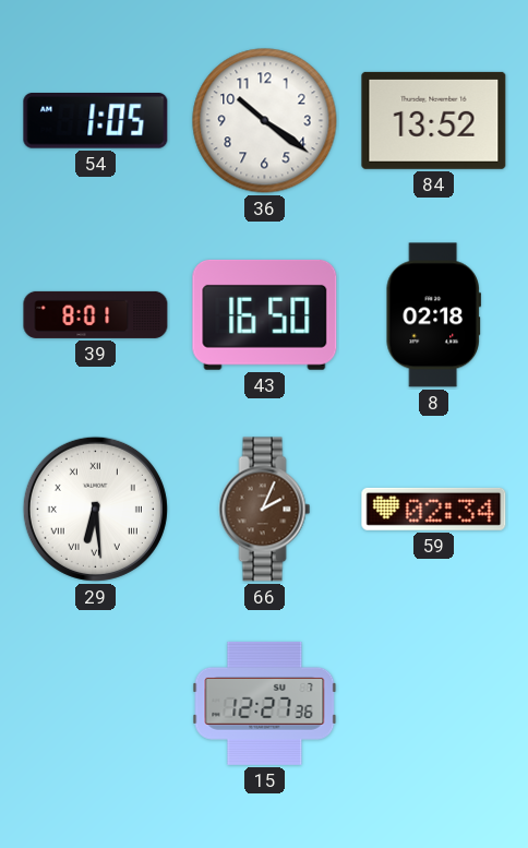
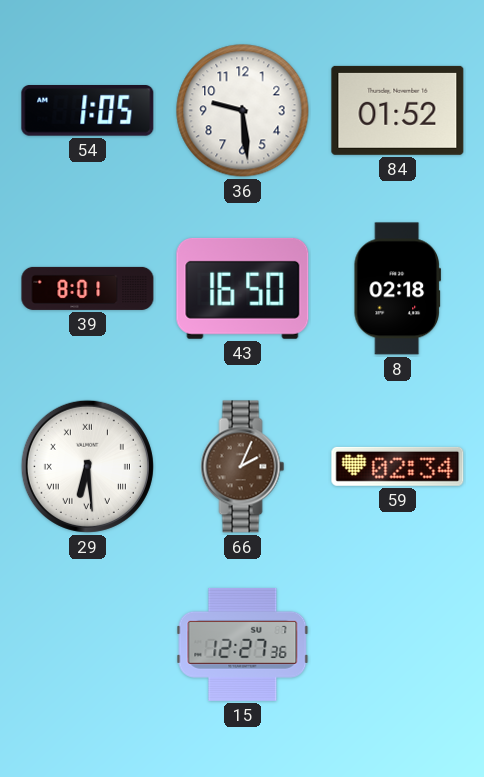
36: 10:21 -> 9:29
84: 13:52 -> 01:52
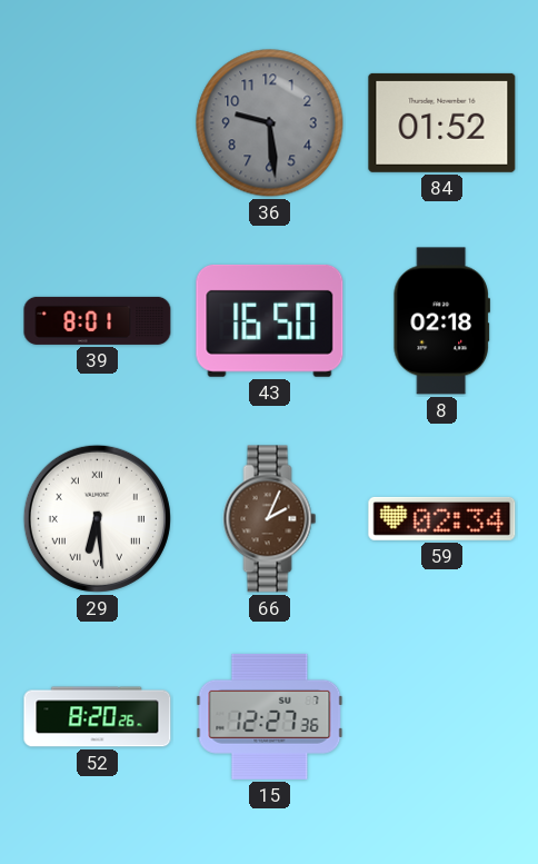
54: 1:05 -> none
36 dial: white -> grey
52: none -> 8:20
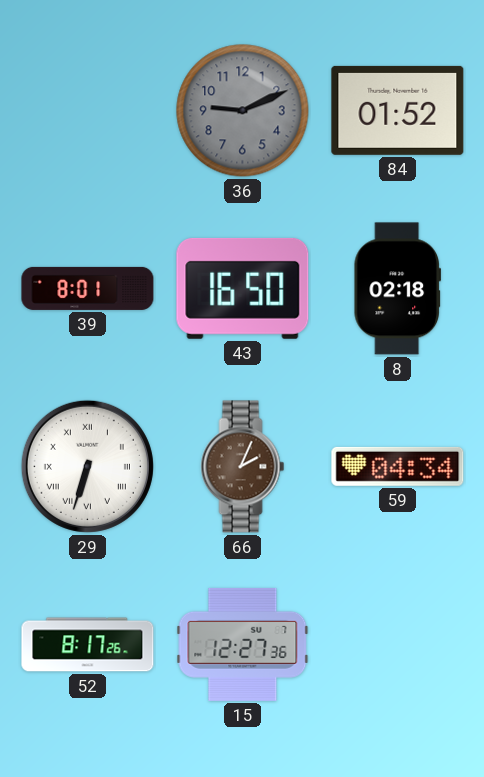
36: 9:29 -> 9:11
29: 6:29 -> 6:33
59: 02:34 -> 04:34
52: 8:20 -> 8:17
